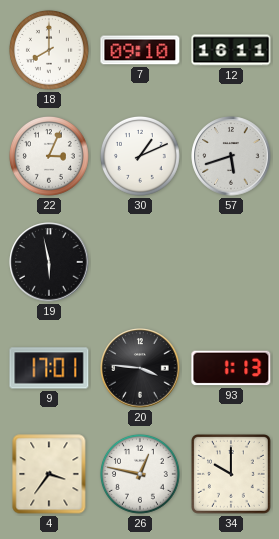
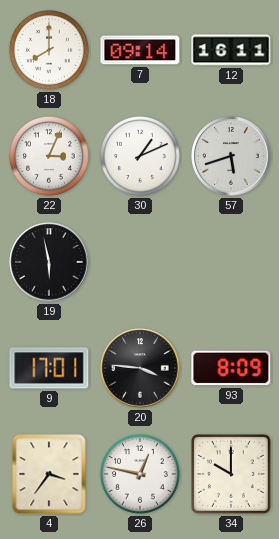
7: 09:10 -> 09:14
93: 1:13 -> 8:09
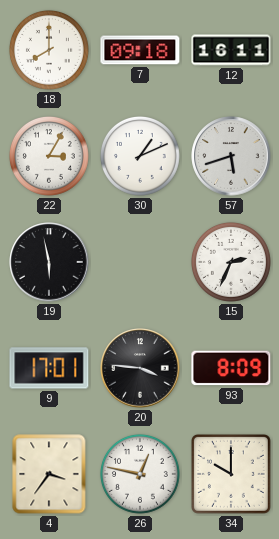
7: 09:14 -> 09:18
22: 3:04 -> 3:05
15: none -> 2:34
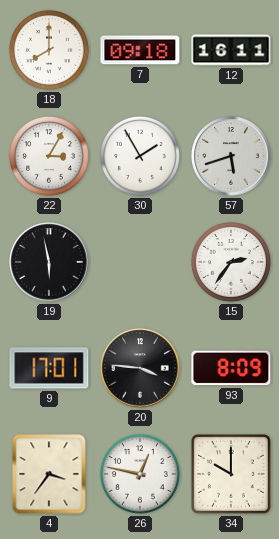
30: 1:11 -> 1:55
15: 2:34 -> 2:36
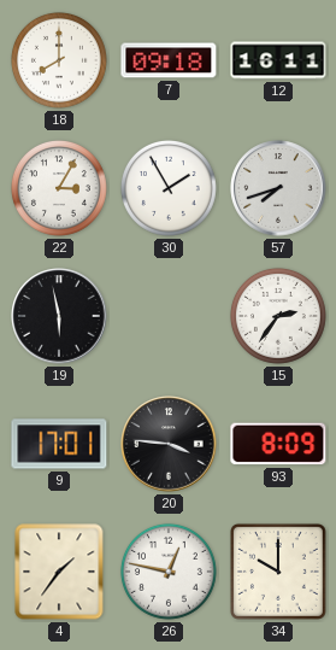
57: 5:42 -> 7:42
4: 3:36 -> 1:36
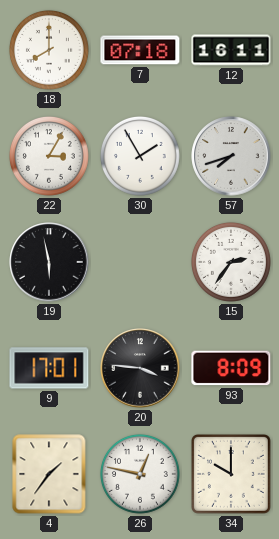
7: 09:18 -> 07:18
